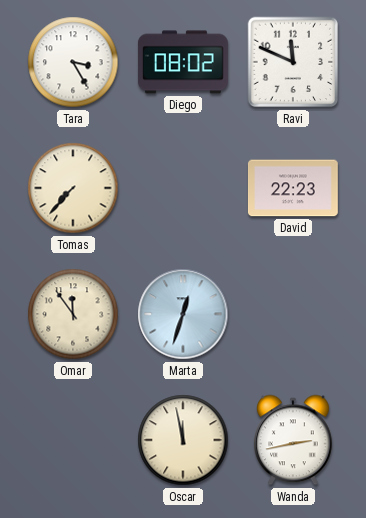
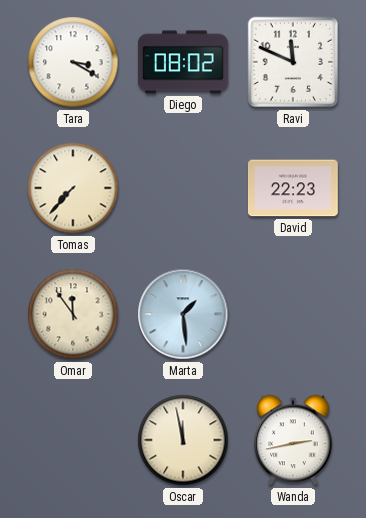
Tara: 3:25 -> 3:20
Marta: 12:33 -> 1:29
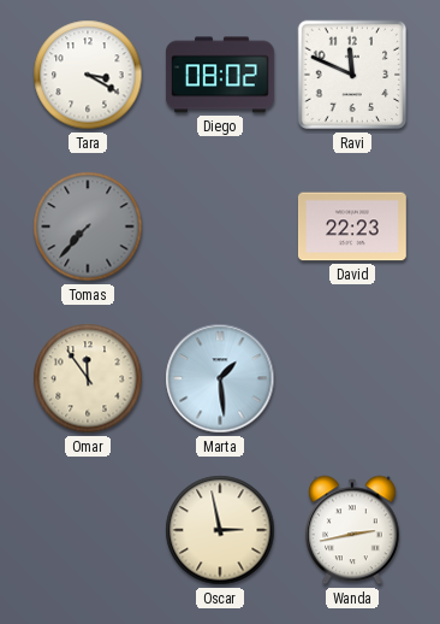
Tomas dial: cream -> grey
Oscar: 11:58 -> 2:58
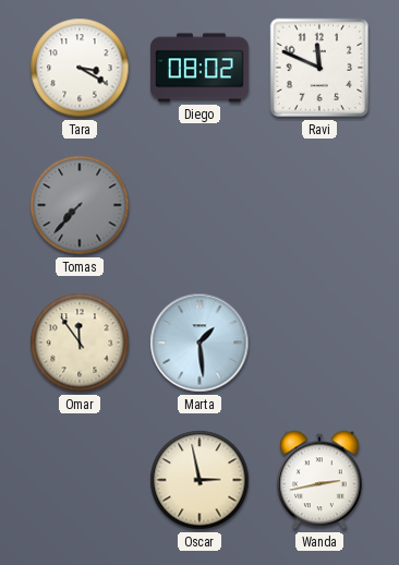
David: 22:23 -> none
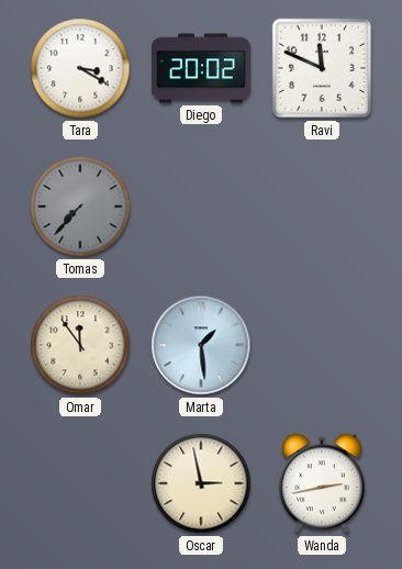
Diego: 08:02 -> 20:02
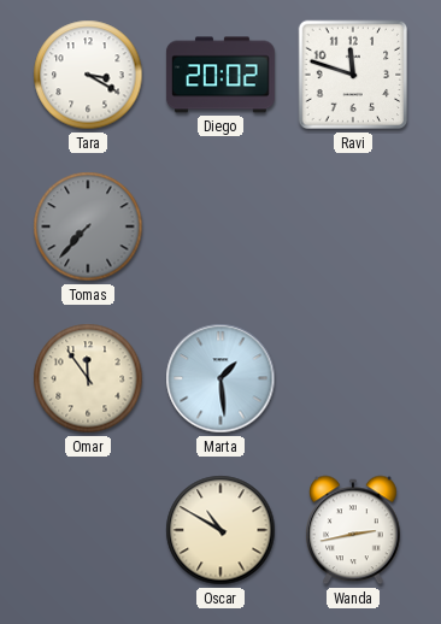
Ravi: 11:49 -> 11:48
Oscar: 2:58 -> 10:50
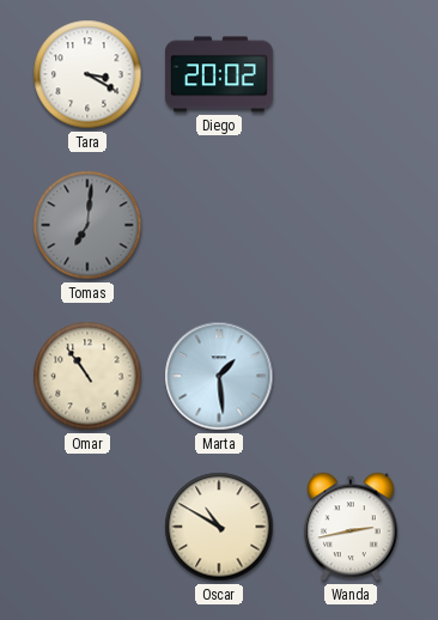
Ravi: 11:48 -> none
Tomas: 7:37 -> 7:01
Omar: 11:54 -> 10:54
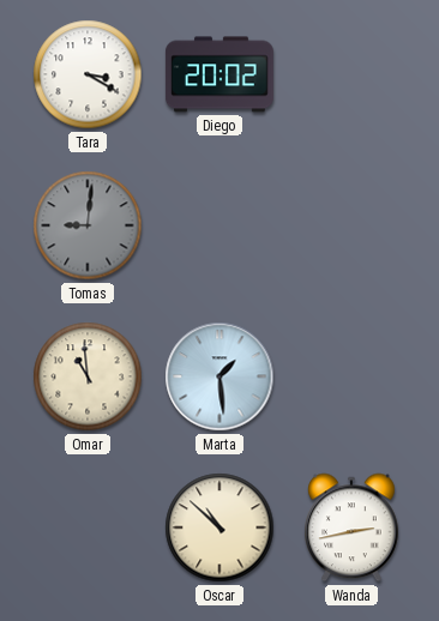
Tomas: 7:01 -> 9:01
Omar: 10:54 -> 10:59
Oscar: 10:50 -> 10:52
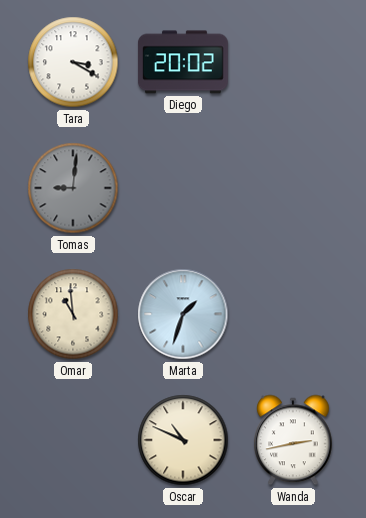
Marta: 1:29 -> 1:33
Oscar: 10:52 -> 10:49
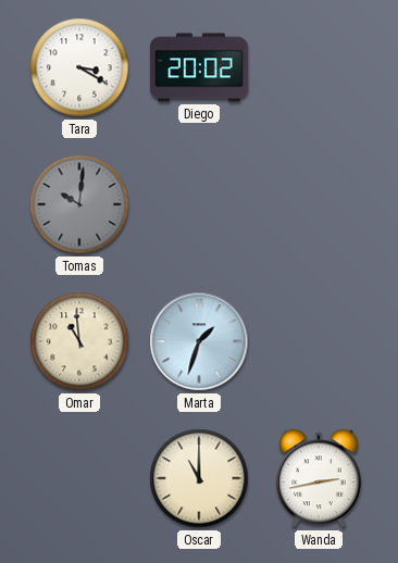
Tomas: 9:01 -> 10:01
Oscar: 10:49 -> 11:00
